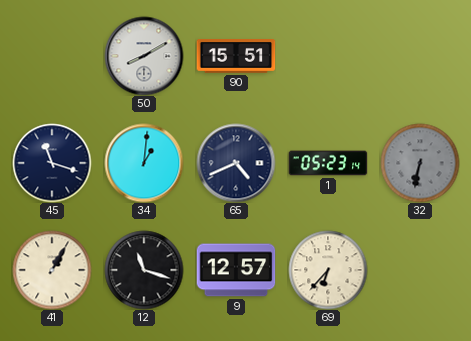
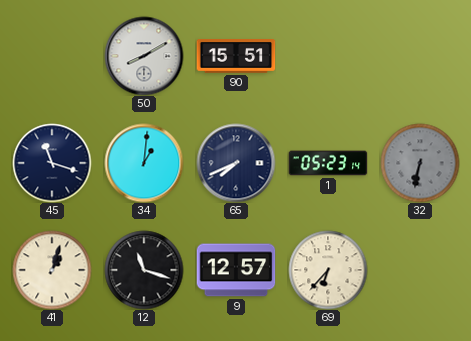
65: 4:41 -> 7:41
41: 1:05 -> 1:03
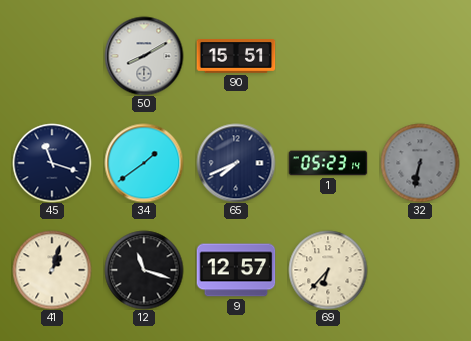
34: 1:01 -> 1:39
